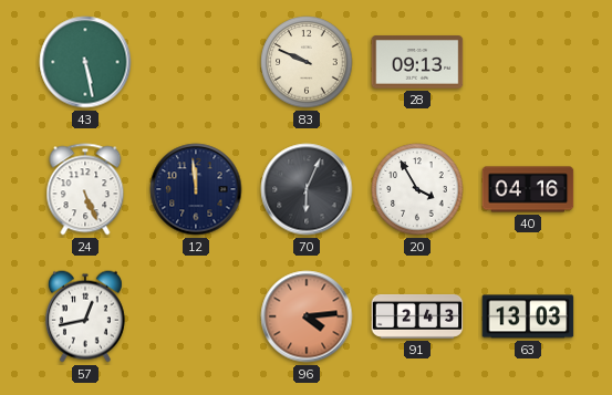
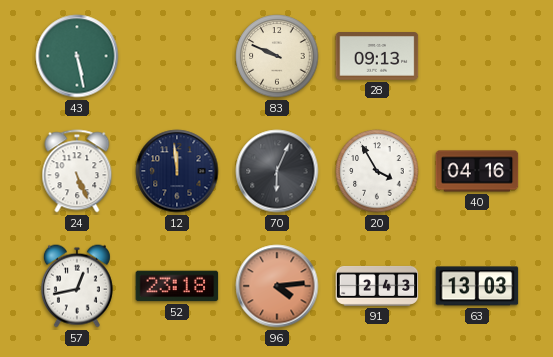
52: none -> 23:18
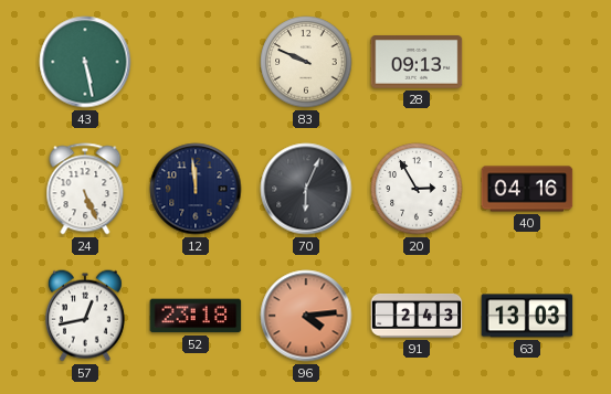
20: 3:55 -> 2:55
